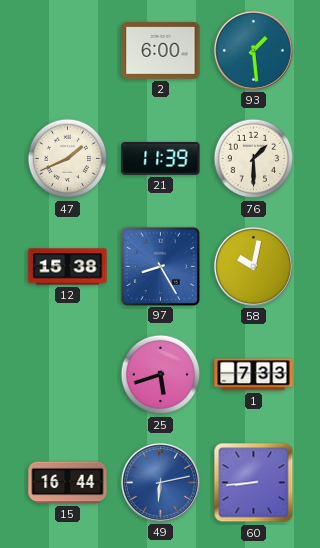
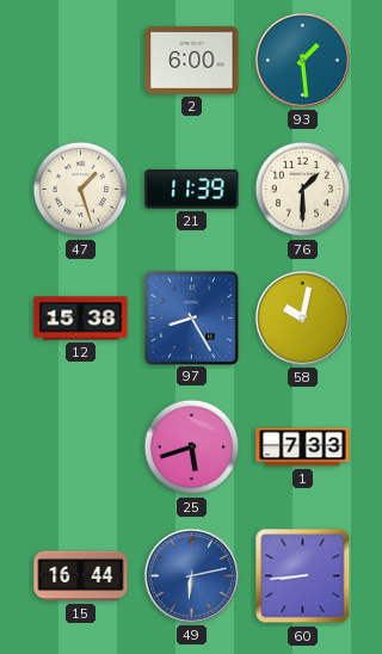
47: 1:41 -> 1:27
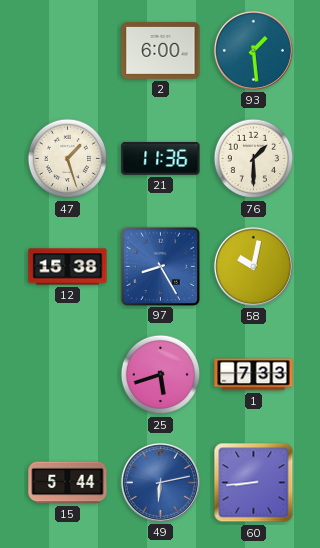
21: 11:39 -> 11:36
15: 16:44 -> 5:44
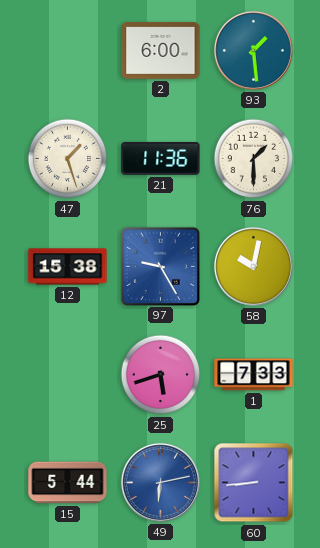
97: 8:25 -> 9:25
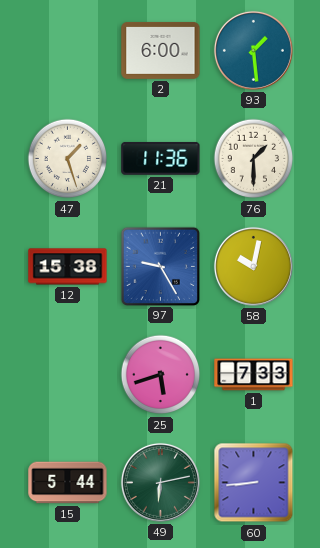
49 dial: blue -> green
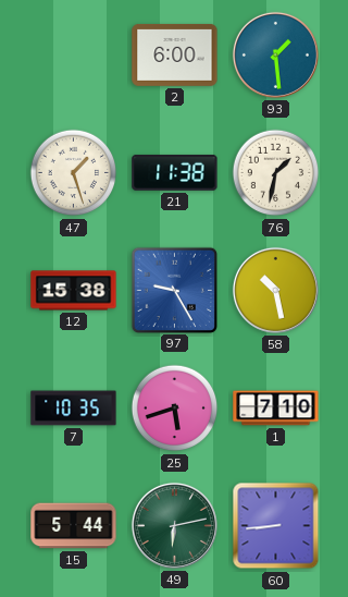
21: 11:36 -> 11:38
76: 1:30 -> 1:32
58: 10:02 -> 10:28
7: none -> 10:35
1: 7:33 -> 7:10
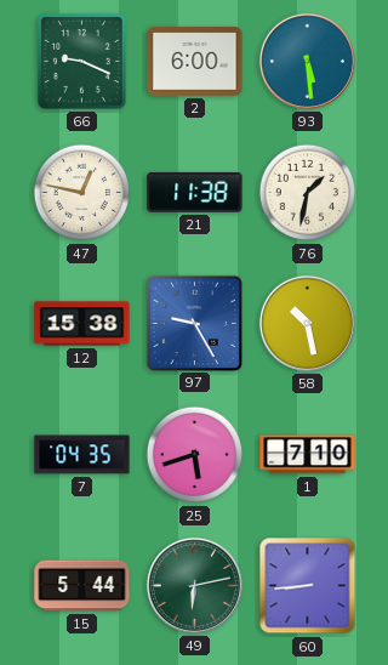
66: none -> 9:19
93: 1:29 -> 5:29
47: 1:27 -> 12:47
7: 10:35 -> 04:35
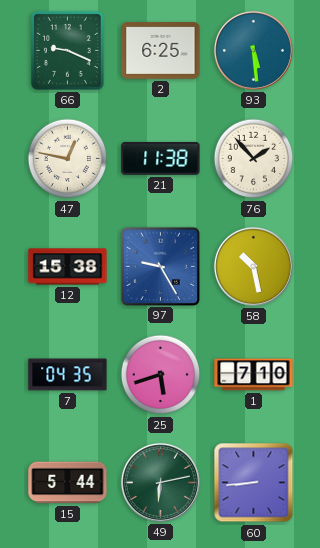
2: 6:00 -> 6:25
76: 1:32 -> 1:53
